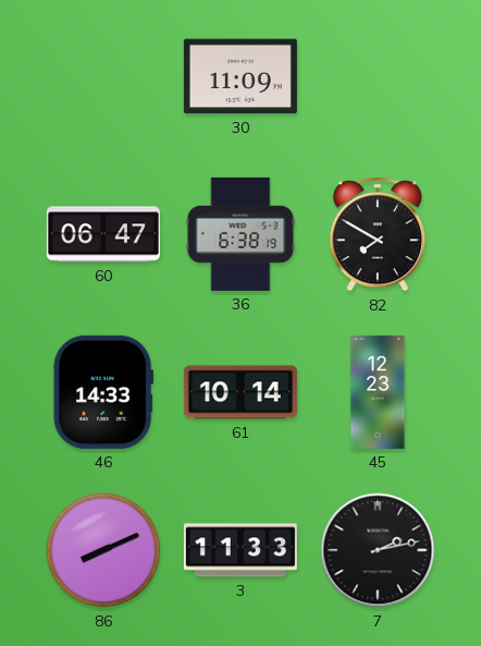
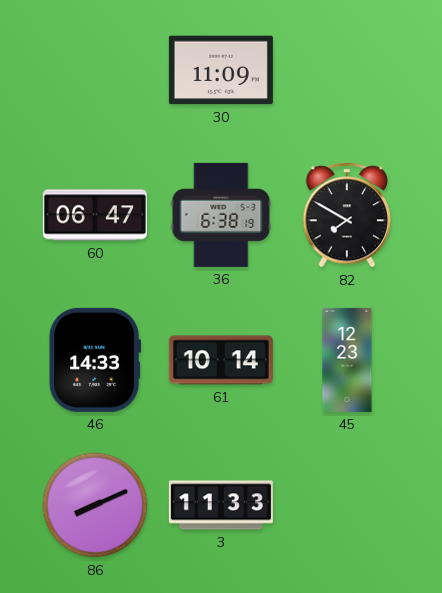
7: 2:13 -> none
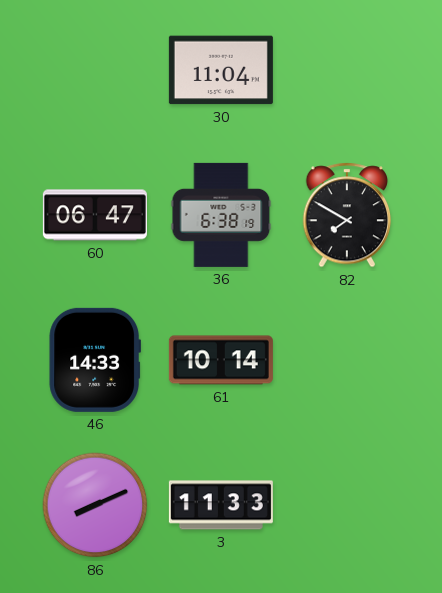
30: 11:09 -> 11:04
45: 12:23 -> none
